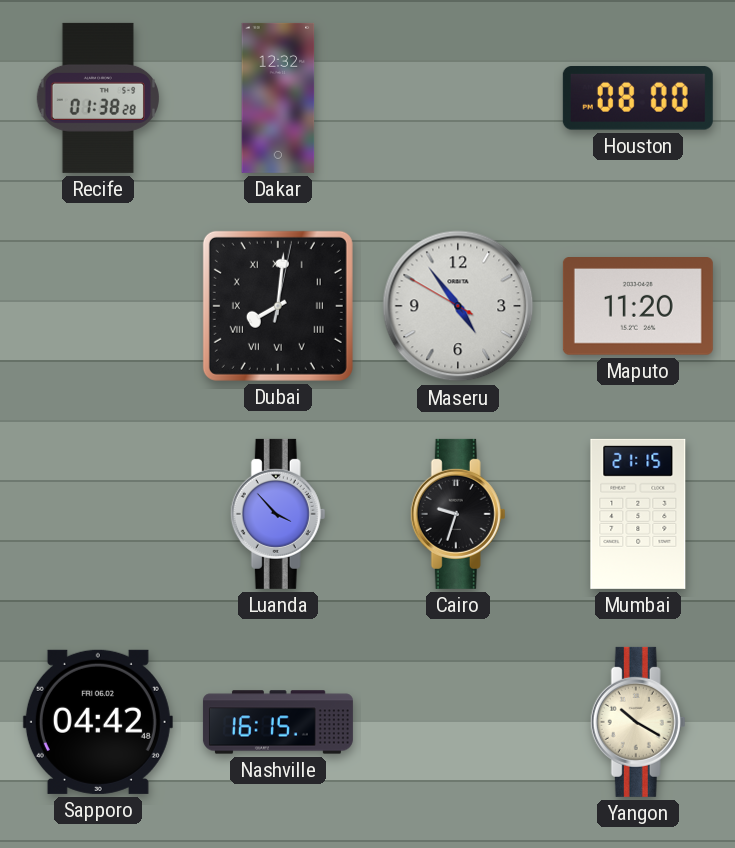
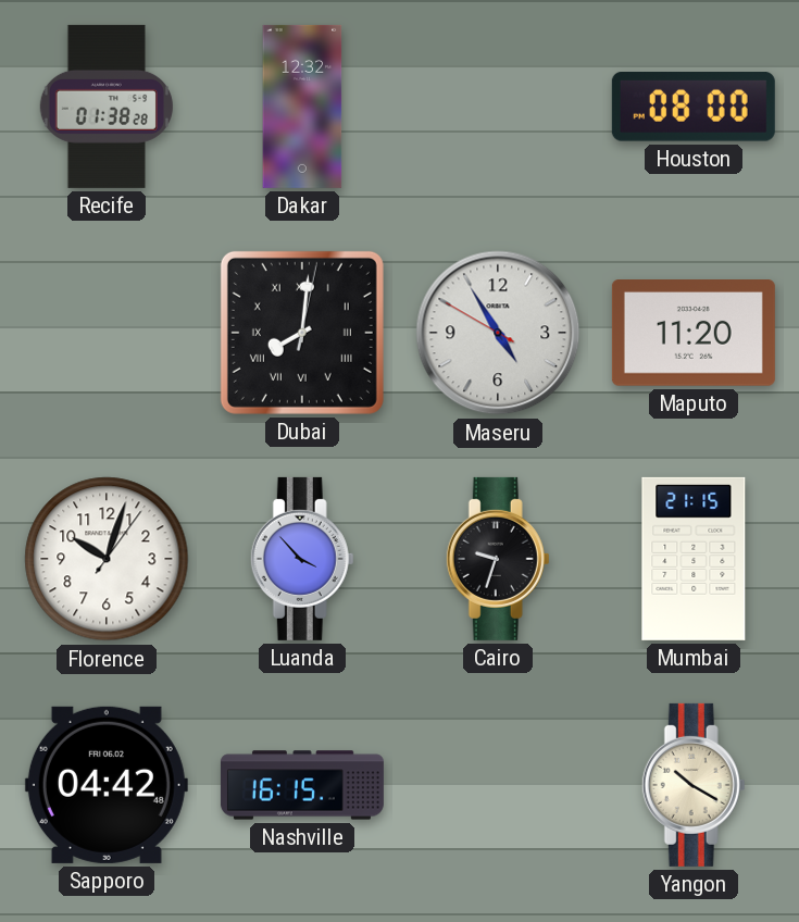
Maseru: 4:53 -> 4:54
Florence: none -> 10:03
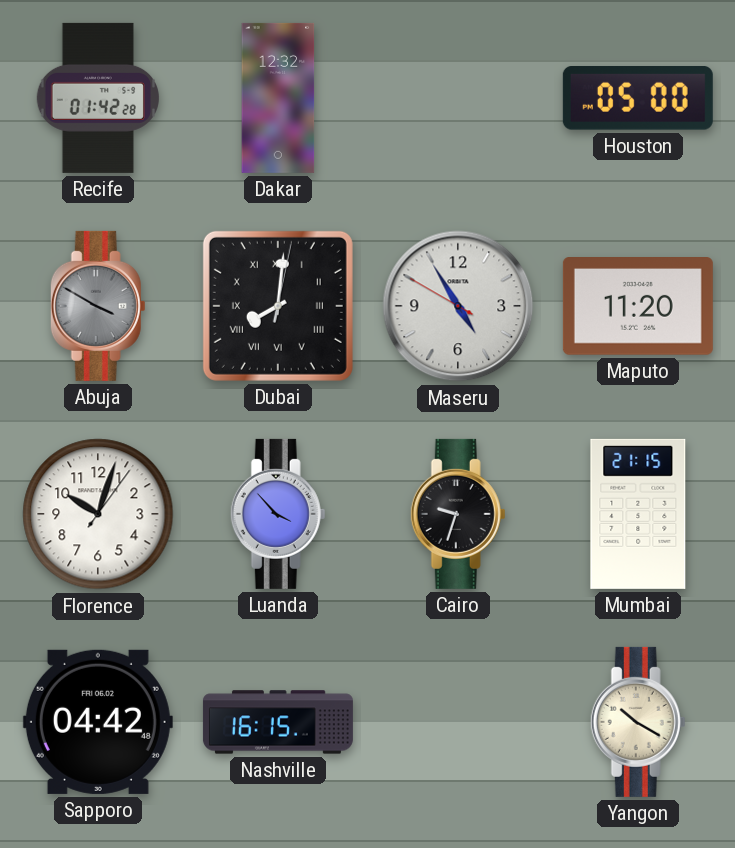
Recife: 01:38 -> 01:42
Houston: 08:00 -> 05:00
Abuja: none -> 3:50
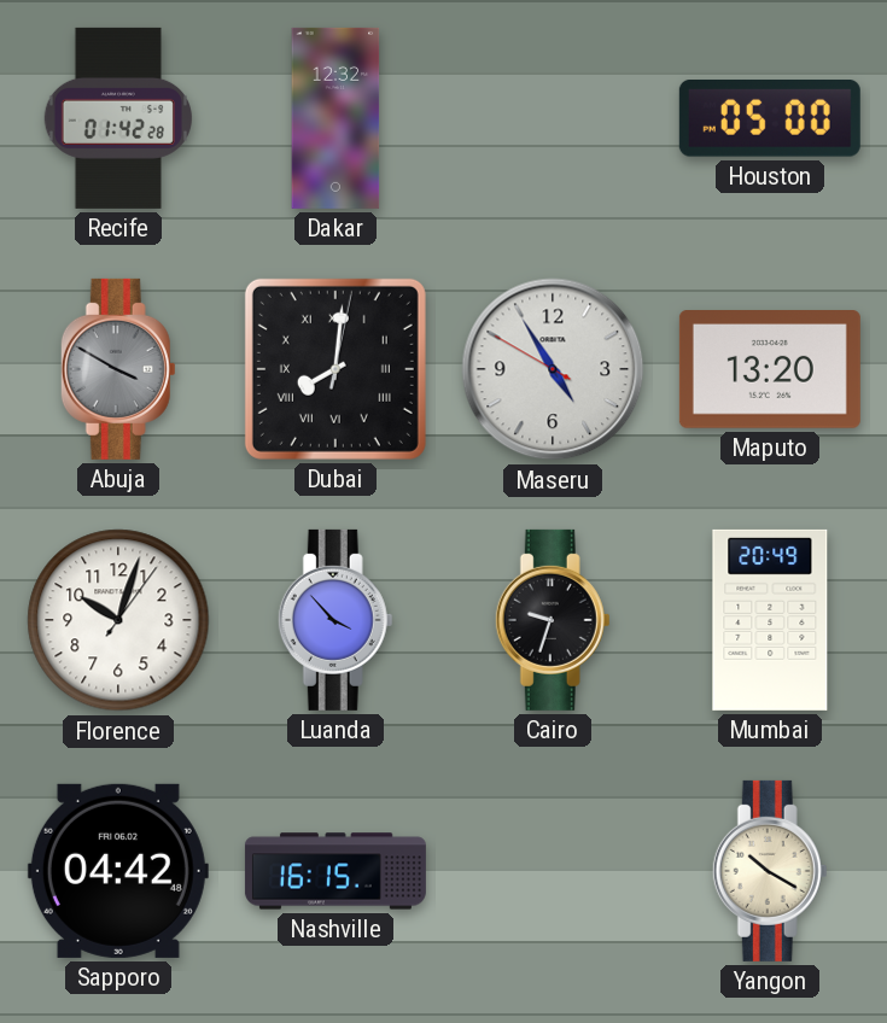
Maputo: 11:20 -> 13:20
Mumbai: 21:15 -> 20:49
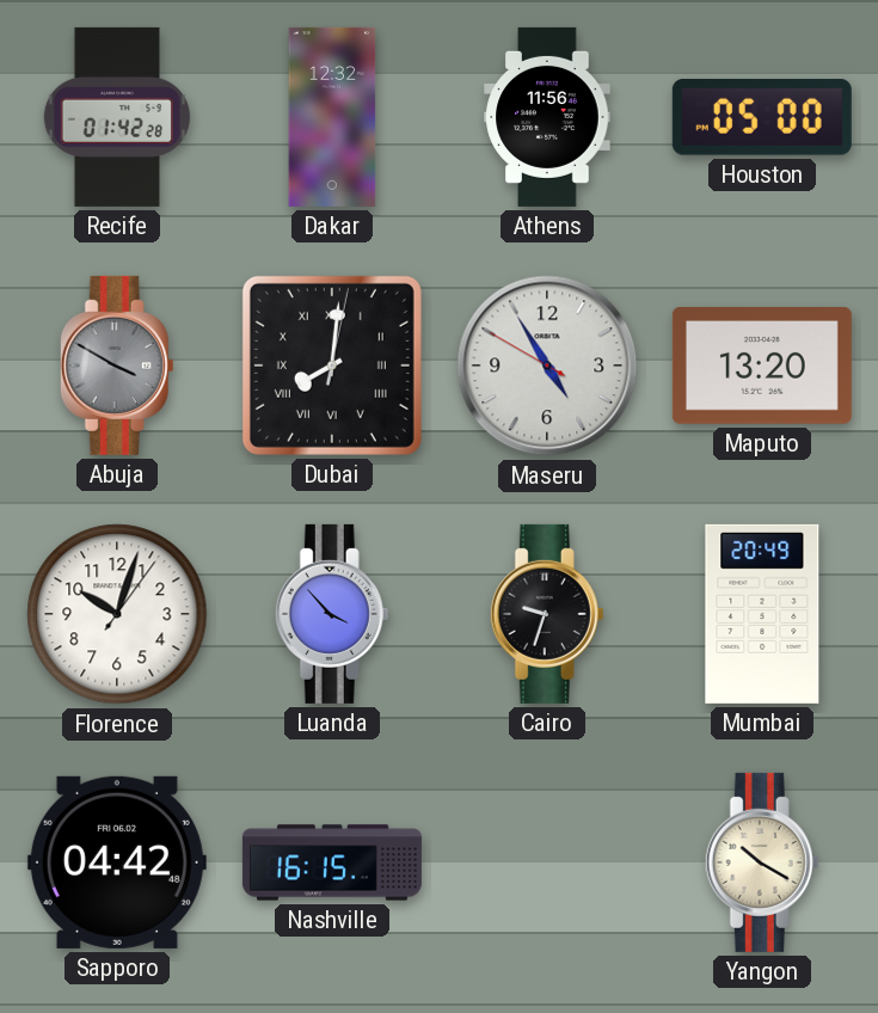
Athens: none -> 11:56
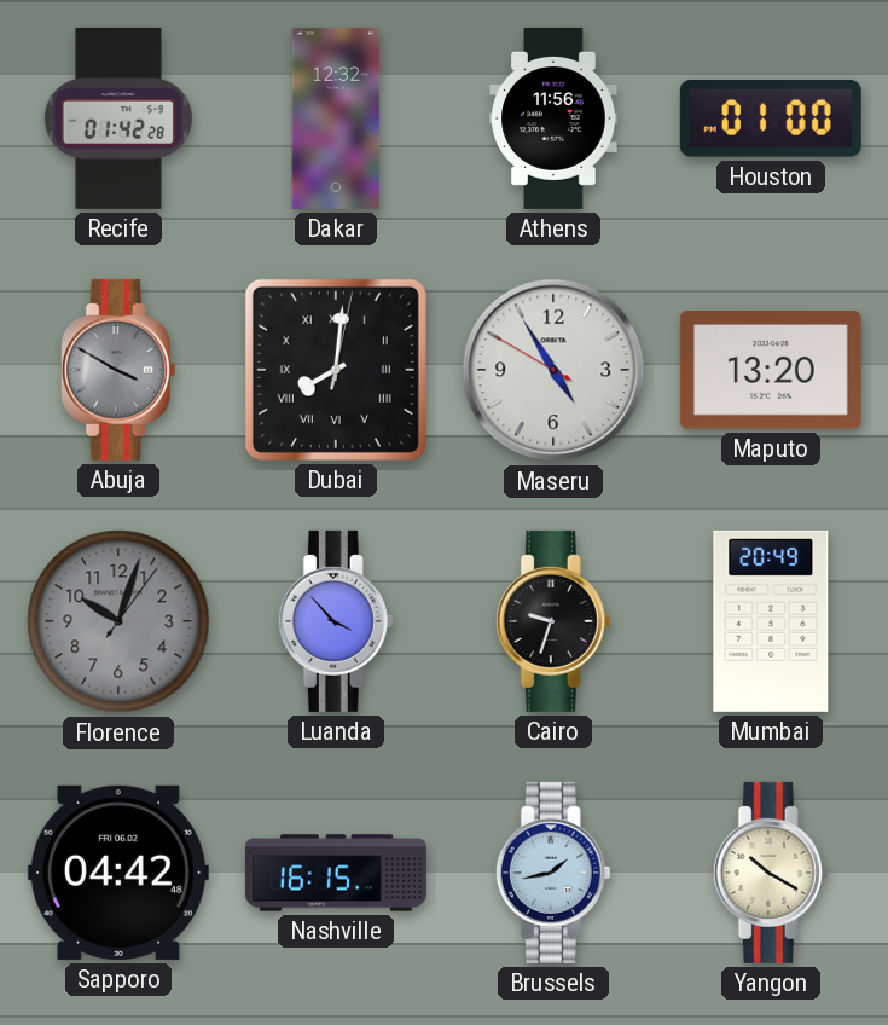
Houston: 05:00 -> 01:00
Florence dial: white -> grey
Brussels: none -> 1:43
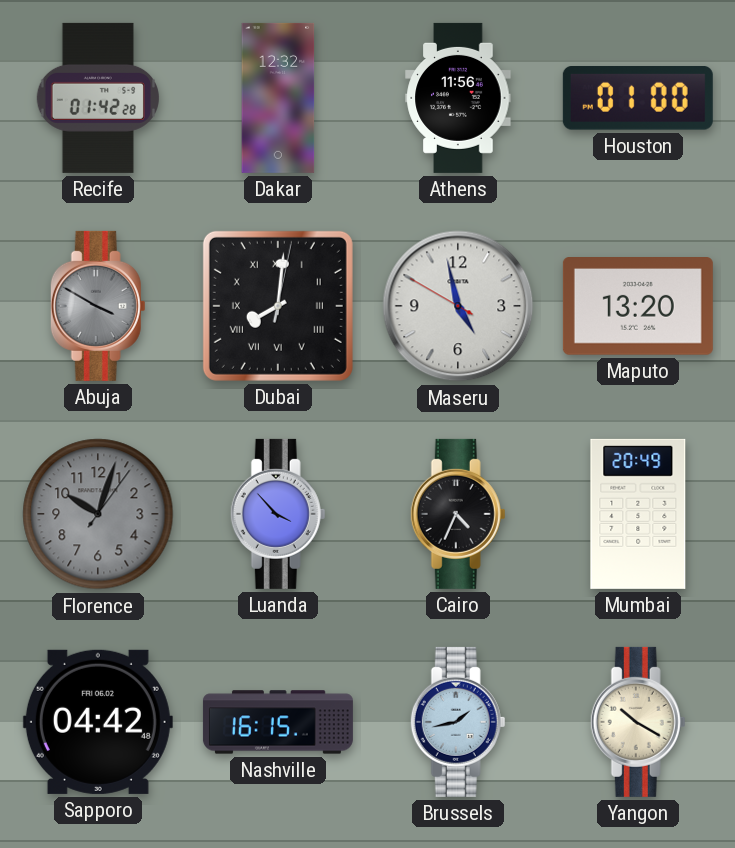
Maseru: 4:54 -> 4:57
Cairo: 9:33 -> 4:34
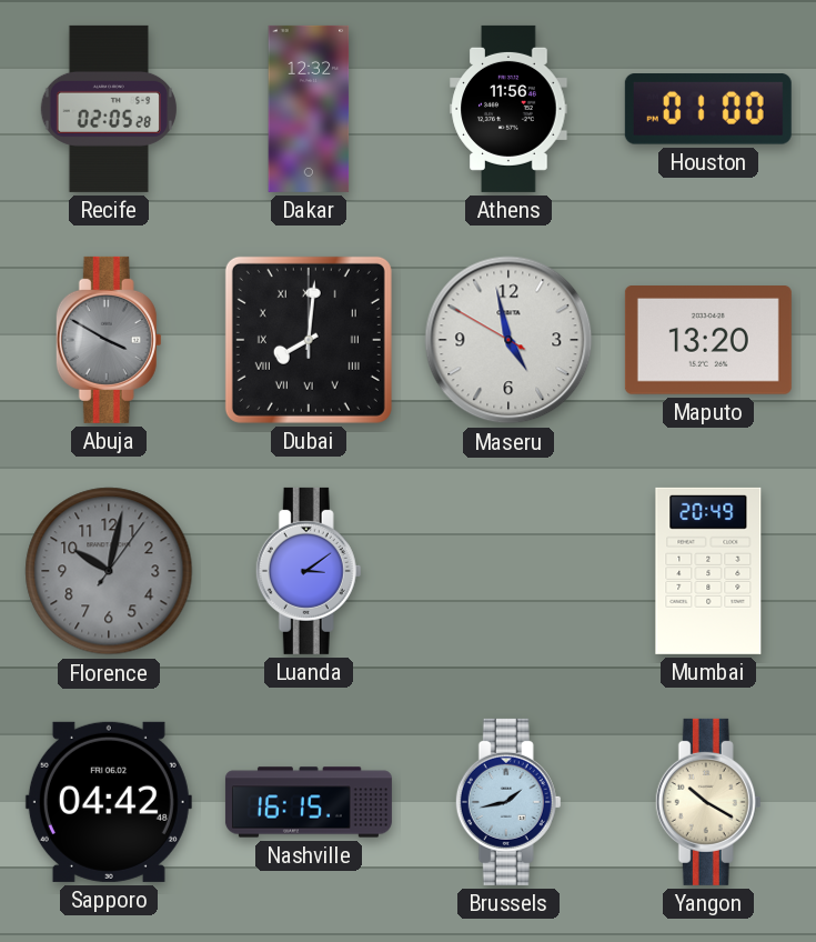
Recife: 01:42 -> 02:05
Dubai: 8:01:02 -> 8:01:00
Florence: 10:03 -> 10:02
Luanda: 3:53 -> 3:09
Cairo: 4:34 -> none
